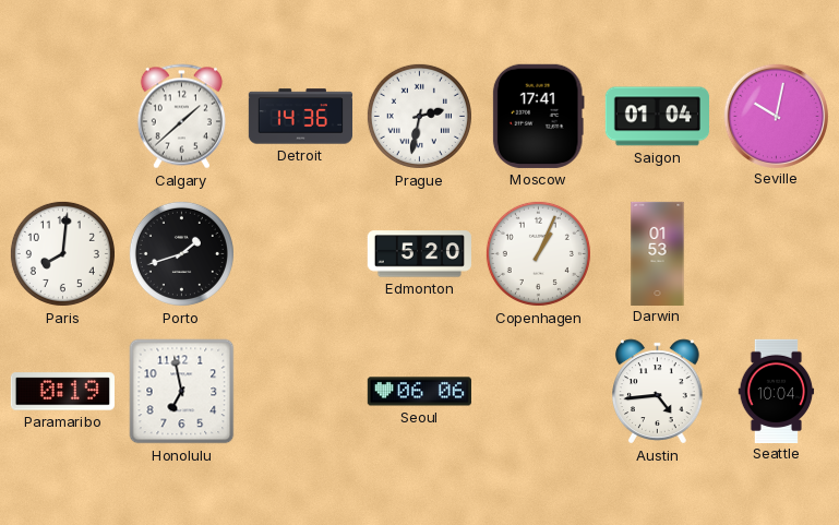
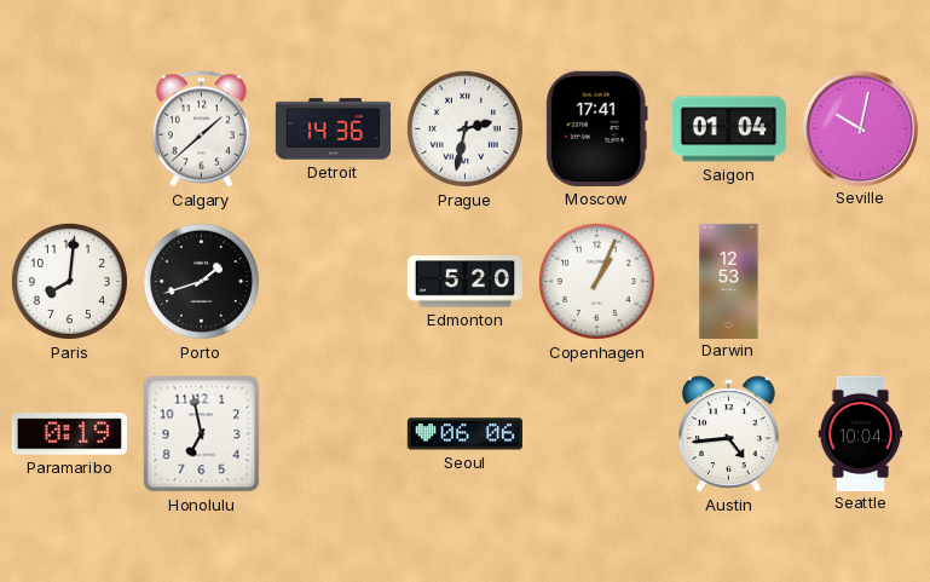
Darwin: 01:53 -> 12:53
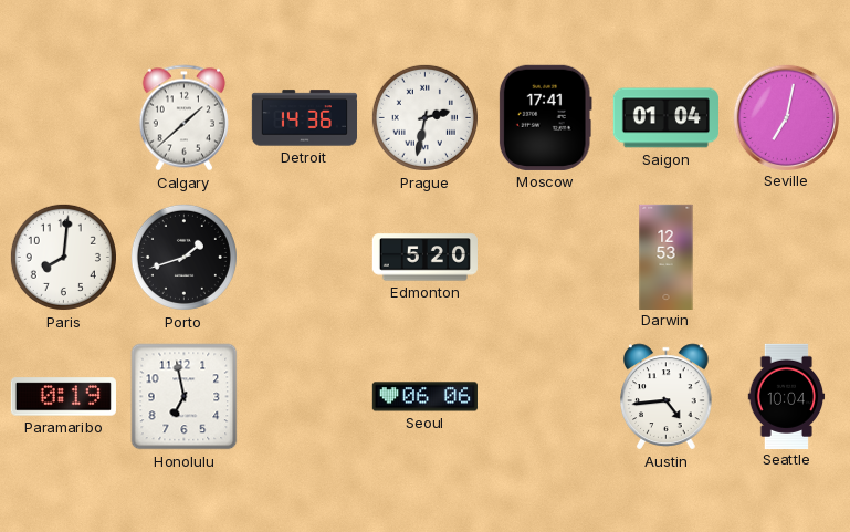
Seville: 10:02 -> 7:02
Copenhagen: 1:04 -> none
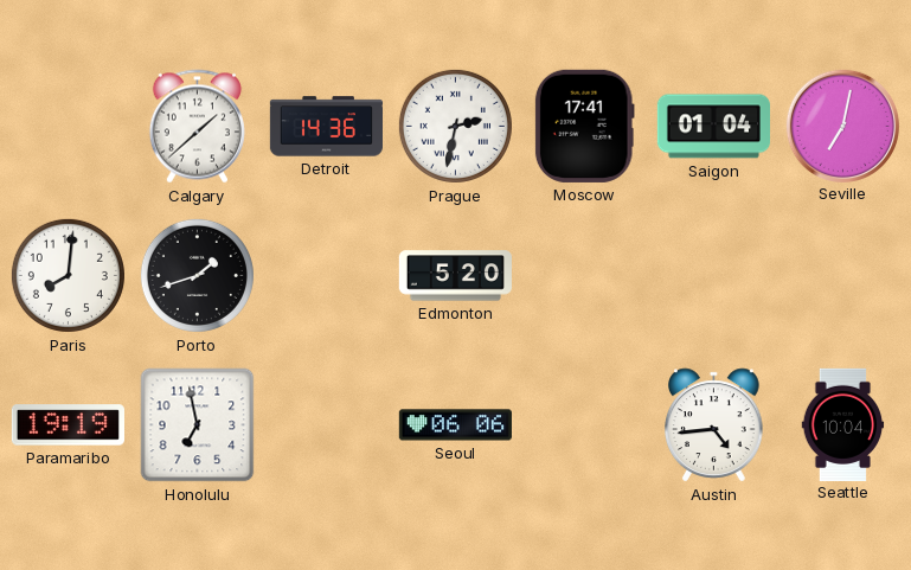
Darwin: 12:53 -> none
Paramaribo: 0:19 -> 19:19
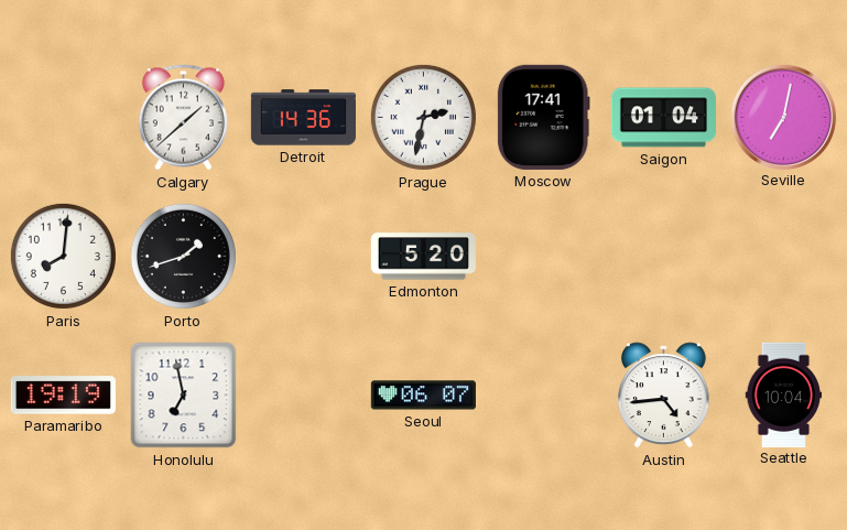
Seoul: 06:06 -> 06:07
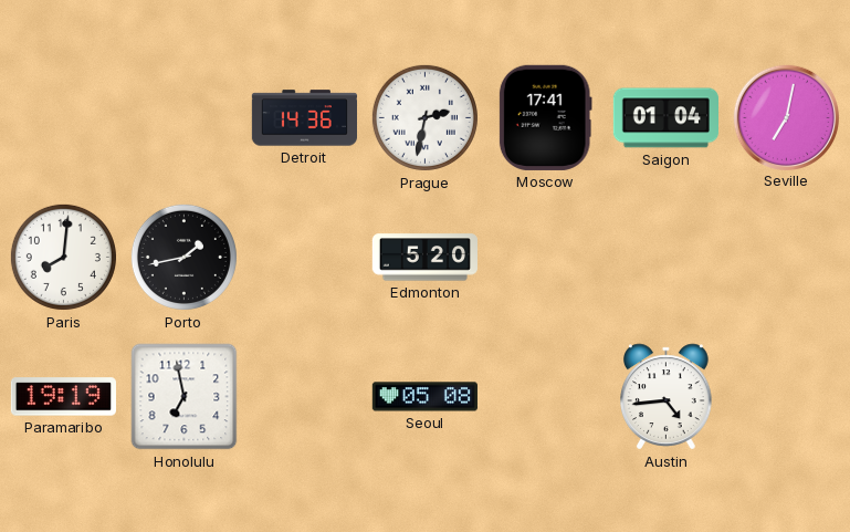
Calgary: 1:38 -> none
Porto: 1:42 -> 1:43
Seoul: 06:07 -> 05:08
Seattle: 10:04 -> none
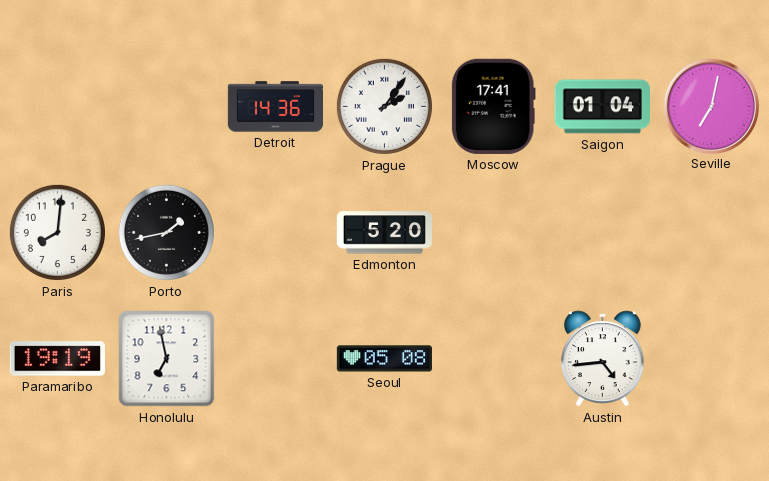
Prague: 2:32 -> 2:06
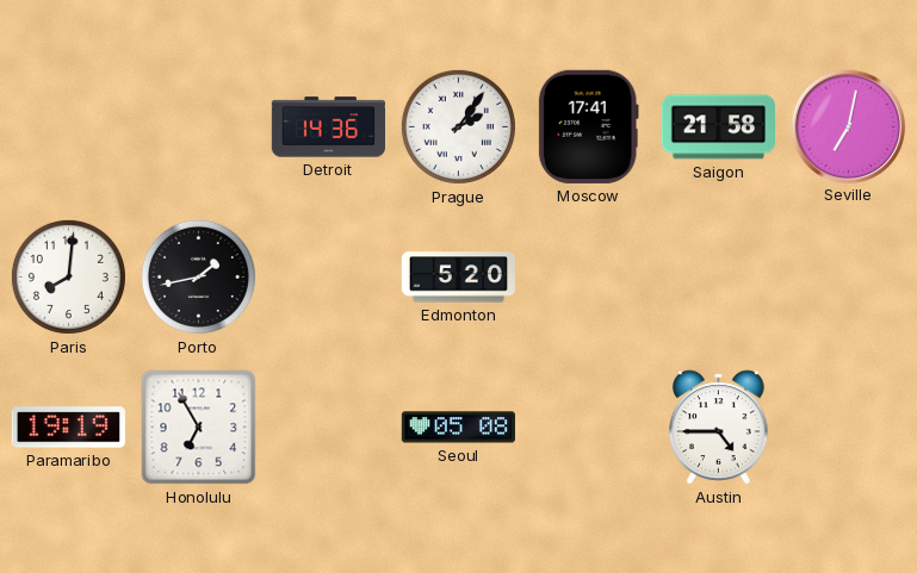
Saigon: 01:04 -> 21:58
Honolulu: 6:58 -> 6:55
Austin: 4:44 -> 4:45
